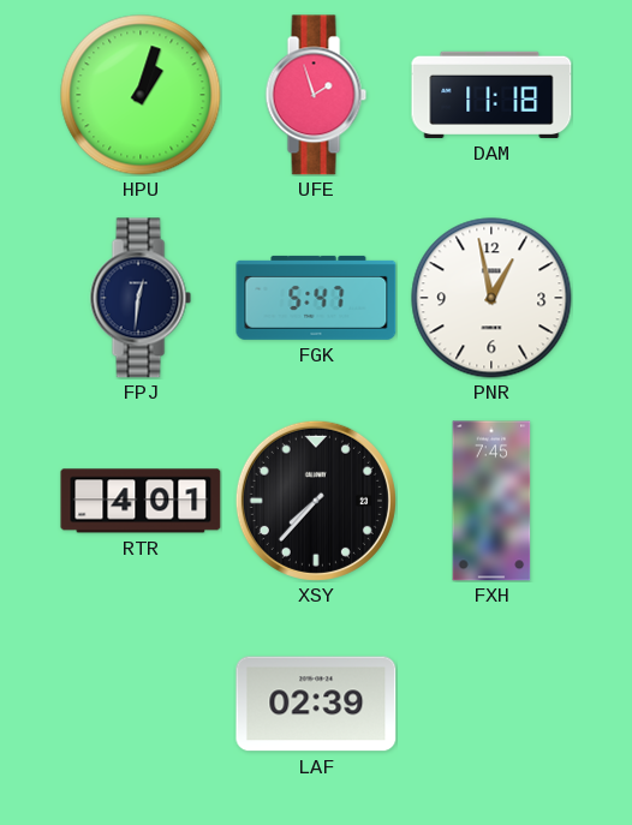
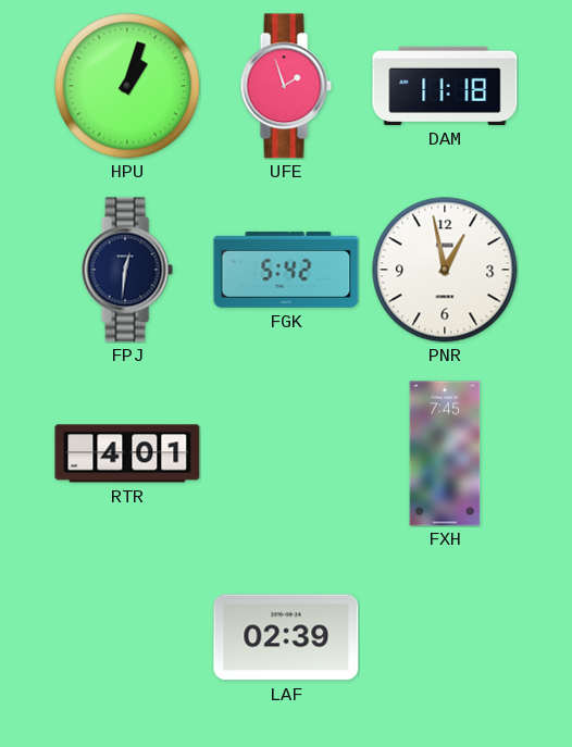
FGK: 5:47 -> 5:42
XSY: 7:37 -> none
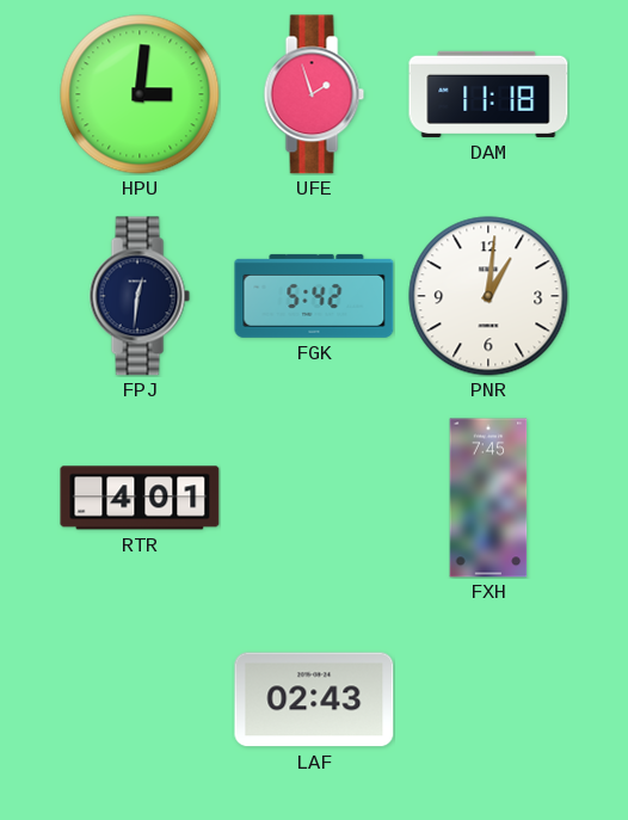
HPU: 1:03 -> 3:01
PNR: 12:58 -> 1:01
LAF: 02:39 -> 02:43
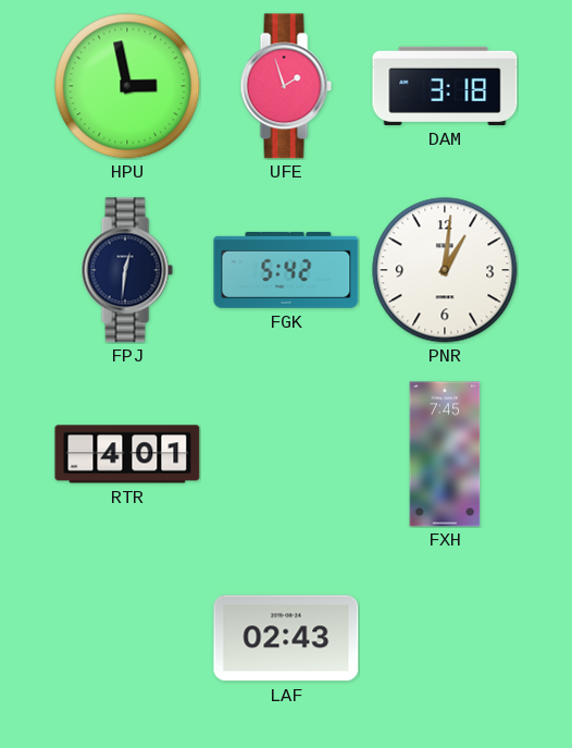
HPU: 3:01 -> 2:58
DAM: 11:18 -> 3:18
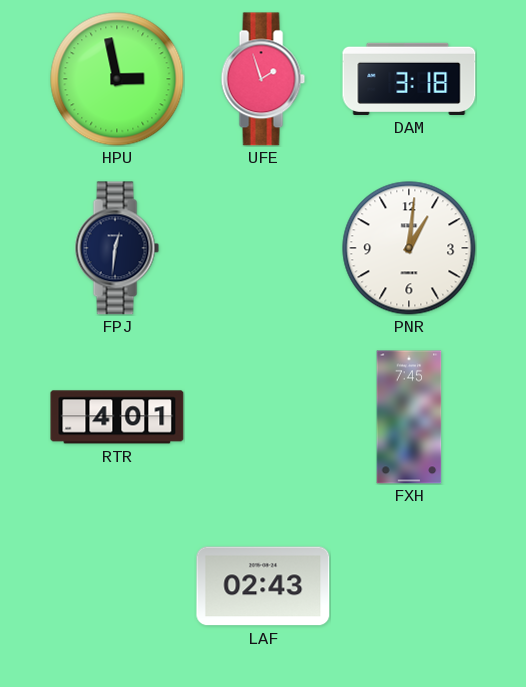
FGK: 5:42 -> none
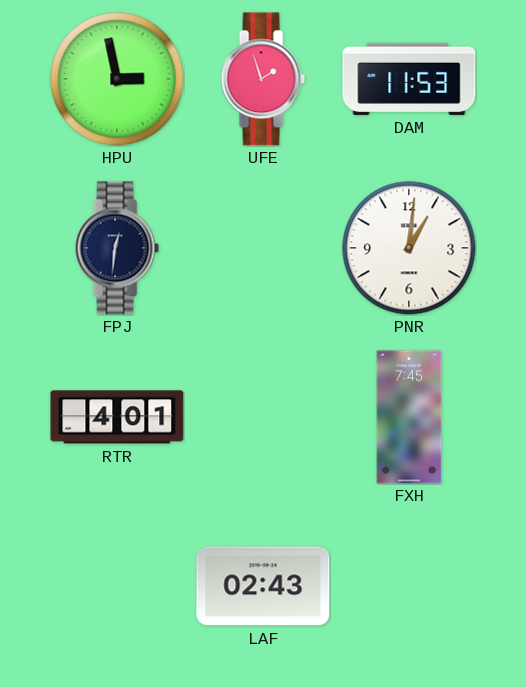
DAM: 3:18 -> 11:53
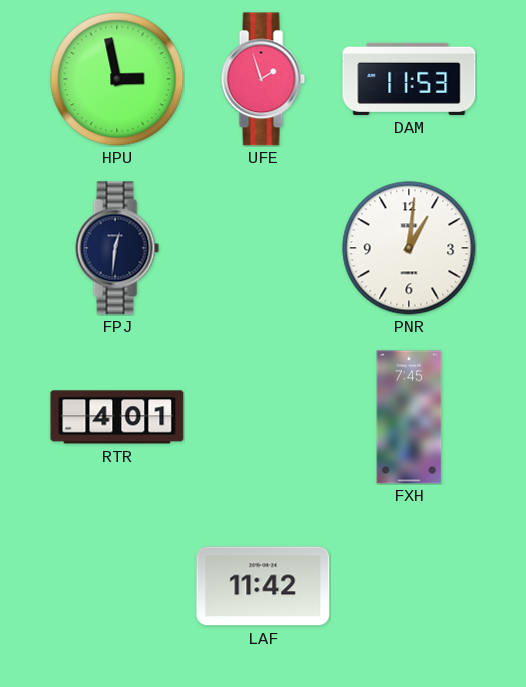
LAF: 02:43 -> 11:42
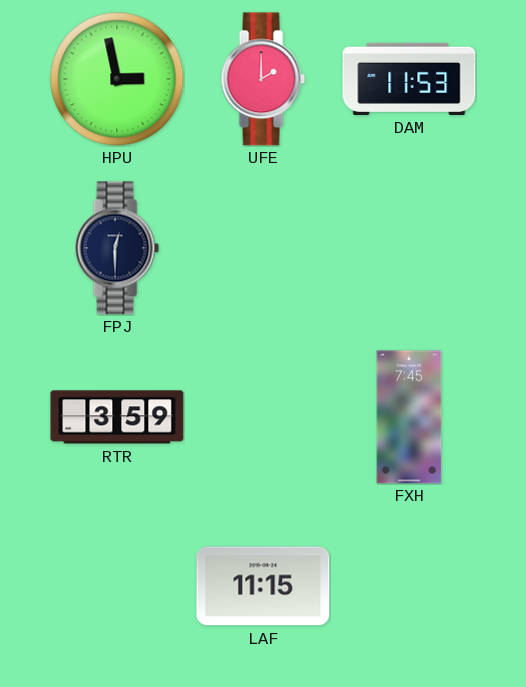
UFE: 1:57 -> 2:00
FPJ: 12:31 -> 12:30
PNR: 1:01 -> none
RTR: 4:01 -> 3:59
LAF: 11:42 -> 11:15
